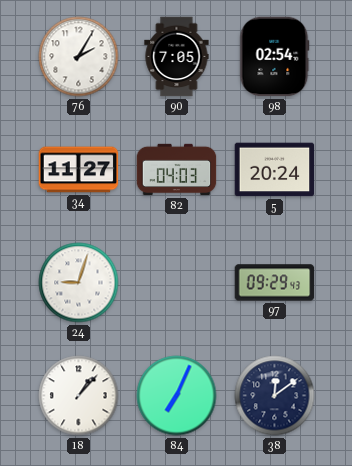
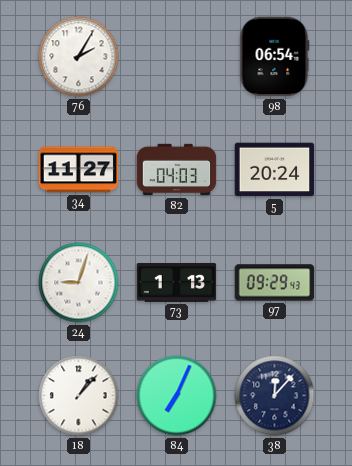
90: 7:05 -> none
98: 02:54 -> 06:54
73: none -> 1:13
38: 12:09 -> 12:07
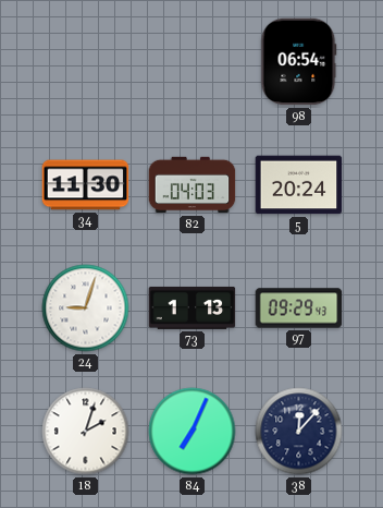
76: 2:05 -> none
34: 11:27 -> 11:30
18: 1:07 -> 2:03
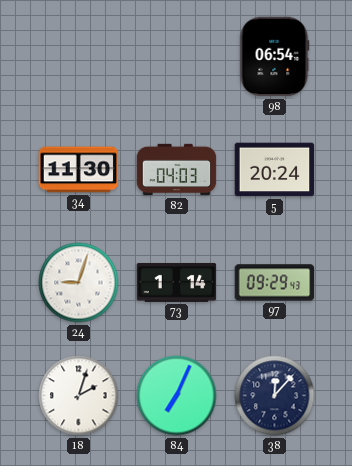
73: 1:13 -> 1:14
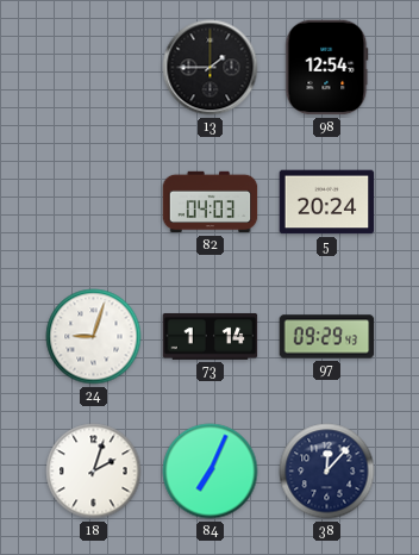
13: none -> 1:45
98: 06:54 -> 12:54
34: 11:30 -> none
